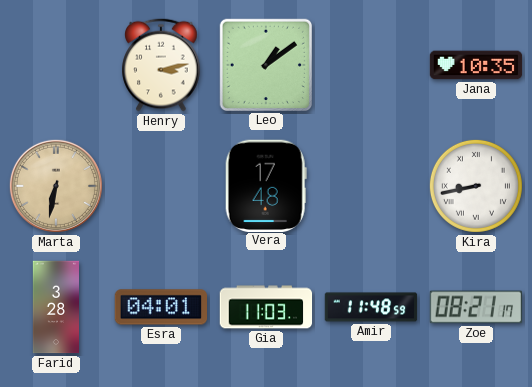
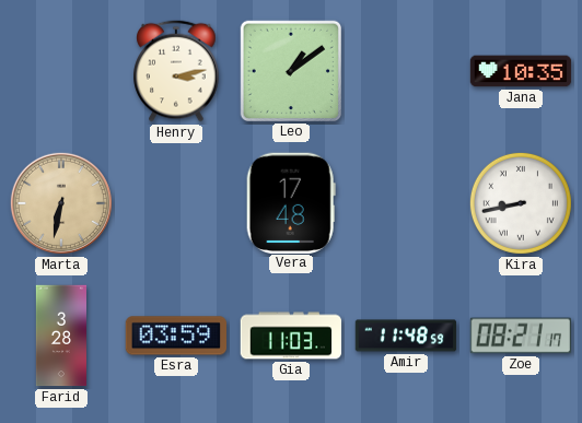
Esra: 04:01 -> 03:59
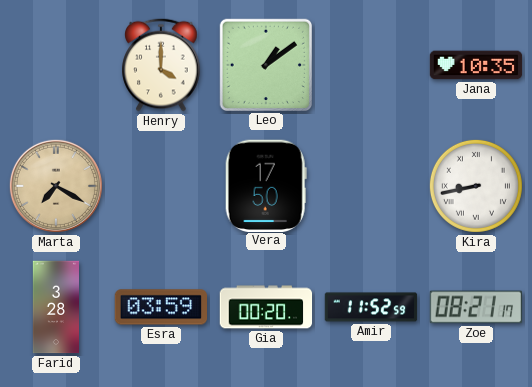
Henry: 3:13 -> 4:00
Marta: 6:32 -> 7:20
Vera: 17:48 -> 17:50
Gia: 11:03 -> 00:20
Amir: 11:48 -> 11:52
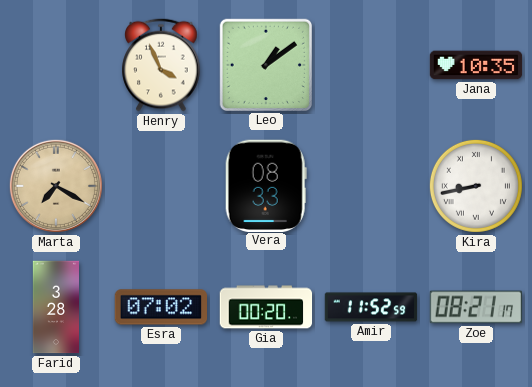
Henry: 4:00 -> 3:56
Vera: 17:50 -> 08:33
Esra: 03:59 -> 07:02
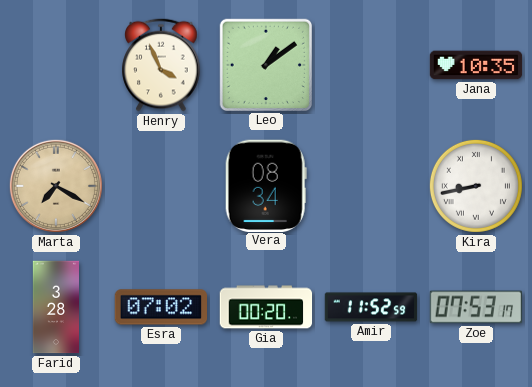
Vera: 08:33 -> 08:34
Zoe: 08:21 -> 07:53
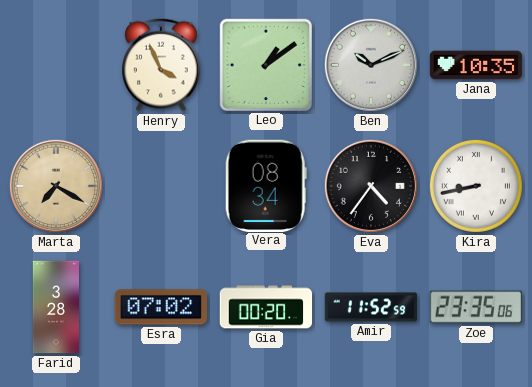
Ben: none -> 10:11
Eva: none -> 4:36
Zoe: 07:53 -> 23:35
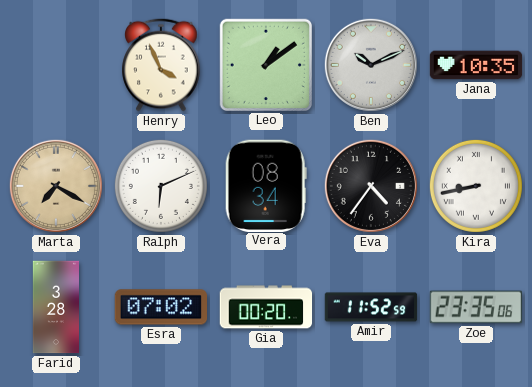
Ralph: none -> 6:11
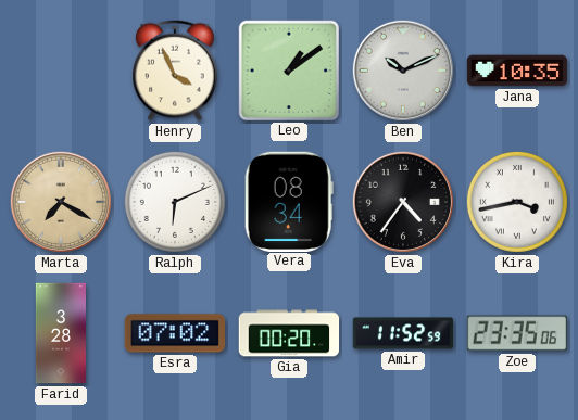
Kira: 8:43 -> 3:43
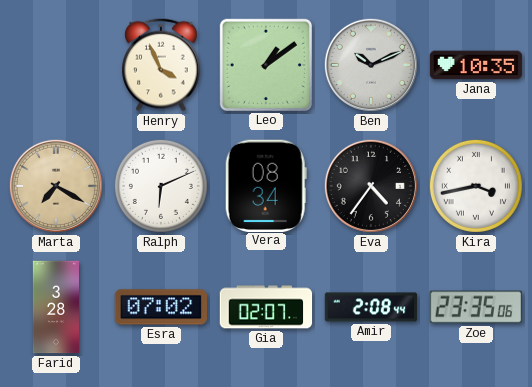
Gia: 00:20 -> 02:07
Amir: 11:52 -> 2:08
